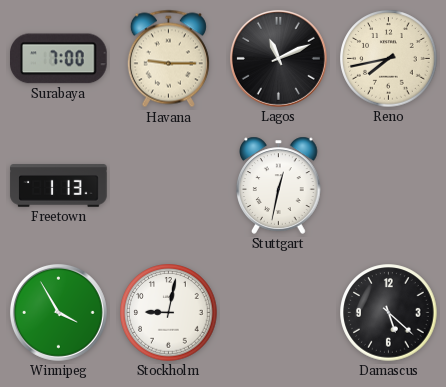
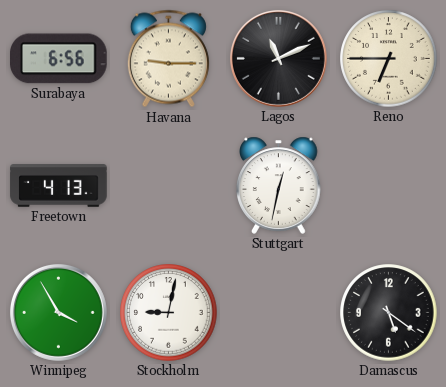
Surabaya: 7:00 -> 6:56
Reno: 7:43 -> 6:45
Freetown: 1:13 -> 4:13
Damascus: 5:22 -> 5:21
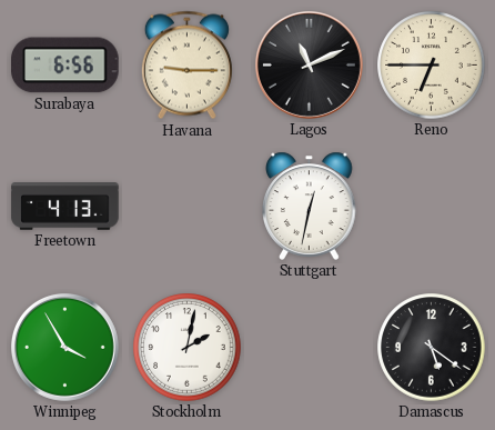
Stockholm: 9:02 -> 2:02
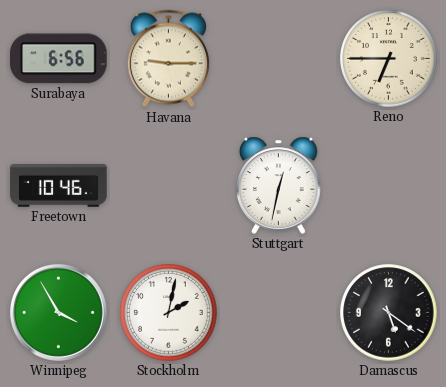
Lagos: 11:11 -> none
Freetown: 4:13 -> 10:46
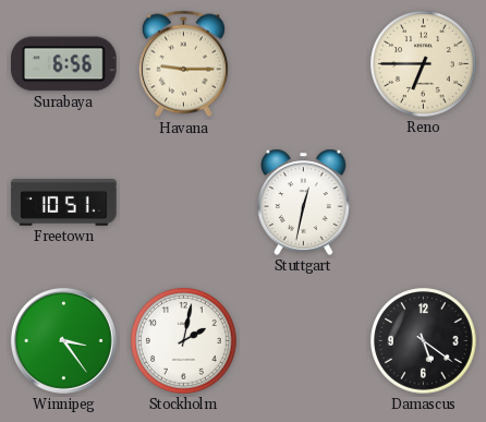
Freetown: 10:46 -> 10:51
Winnipeg: 3:55 -> 3:24
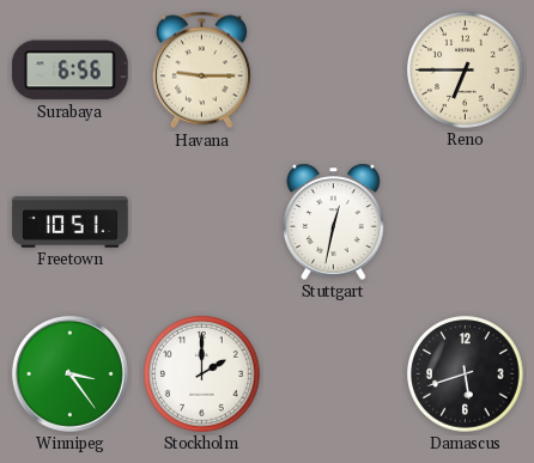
Stockholm: 2:02 -> 2:00
Damascus: 5:21 -> 5:42
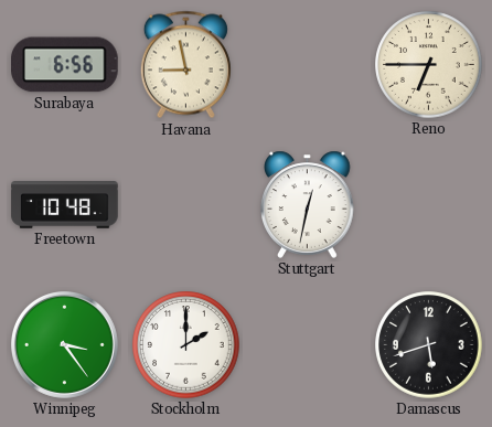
Havana: 9:15 -> 8:58
Freetown: 10:51 -> 10:48
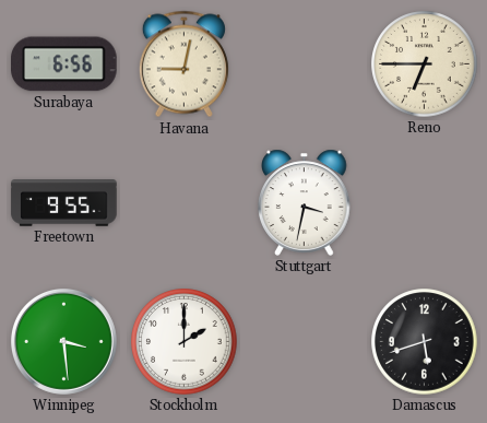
Havana: 8:58 -> 9:02
Freetown: 10:48 -> 9:55
Stuttgart: 12:32 -> 3:32
Winnipeg: 3:24 -> 3:29
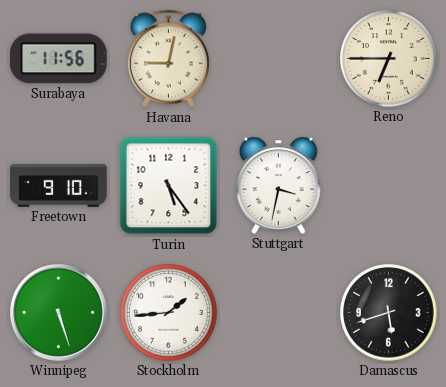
Surabaya: 6:56 -> 11:56
Freetown: 9:55 -> 9:10
Turin: none -> 5:24
Winnipeg: 3:29 -> 5:27
Stockholm: 2:00 -> 1:44
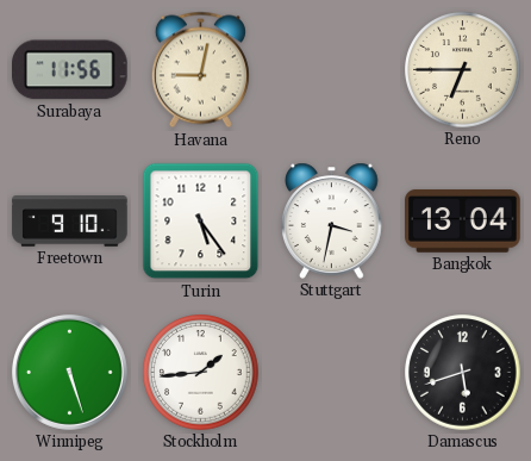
Bangkok: none -> 13:04
